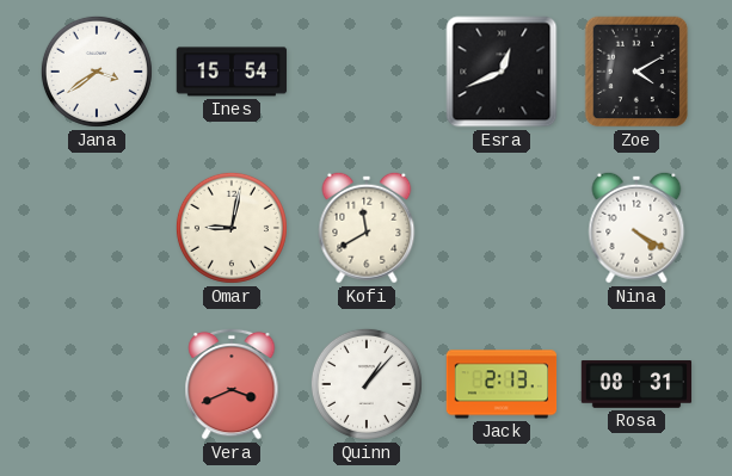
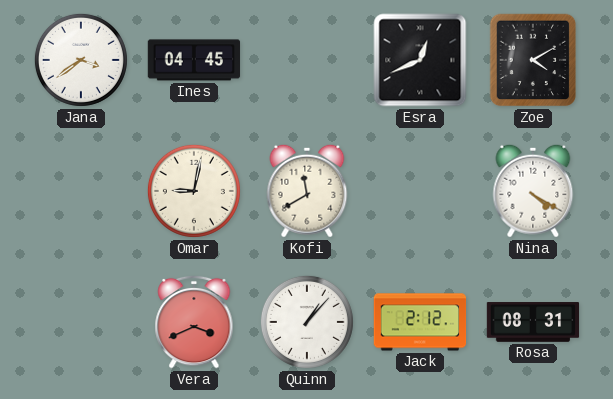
Ines: 15:54 -> 04:45
Jack: 2:13 -> 2:12
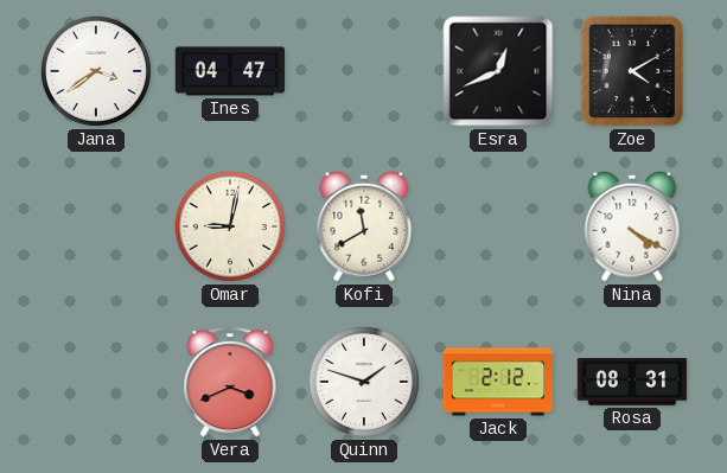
Ines: 04:45 -> 04:47
Quinn: 1:07 -> 1:48
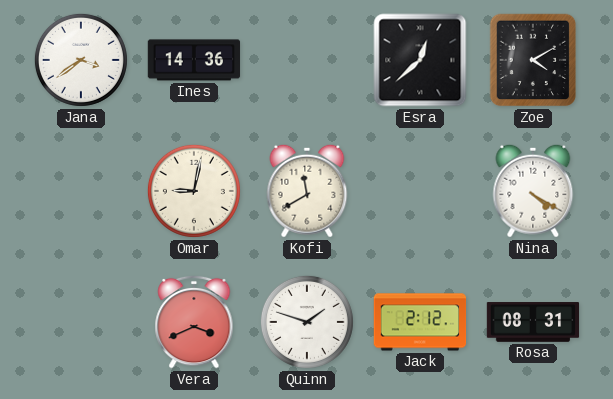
Ines: 04:47 -> 14:36
Esra: 12:41 -> 12:38
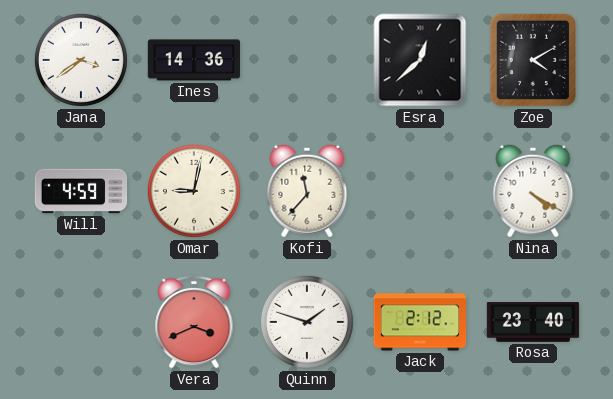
Will: none -> 4:59
Kofi: 11:40 -> 11:37
Rosa: 08:31 -> 23:40
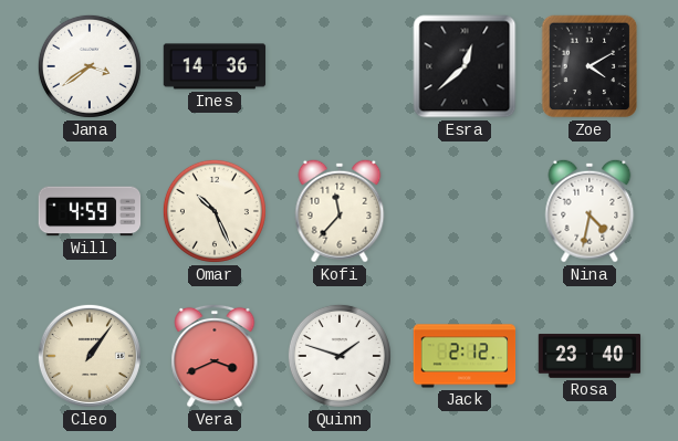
Omar: 9:02 -> 10:26
Nina: 4:20 -> 4:32
Cleo: none -> 1:06
